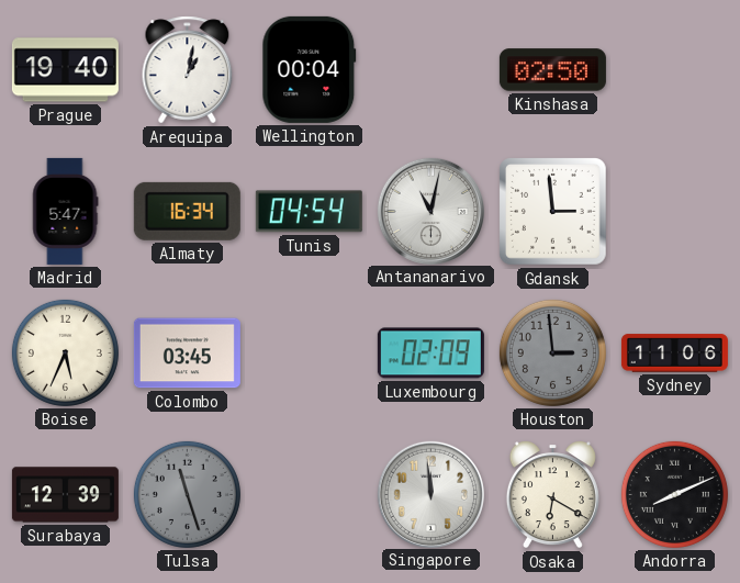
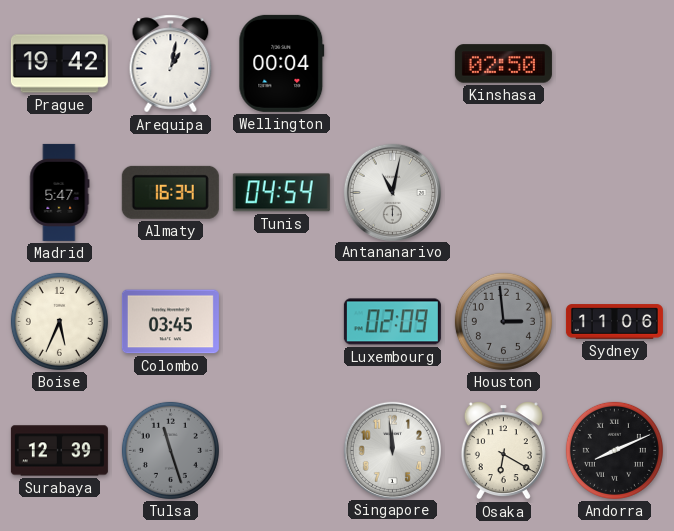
Prague: 19:40 -> 19:42
Gdansk: 2:59 -> none
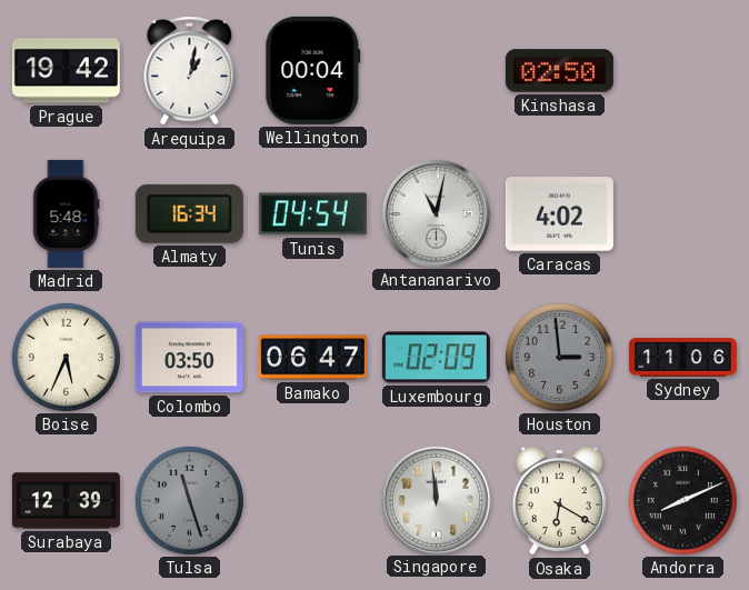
Madrid: 5:47 -> 5:48
Caracas: none -> 4:02
Colombo: 03:45 -> 03:50
Bamako: none -> 06:47
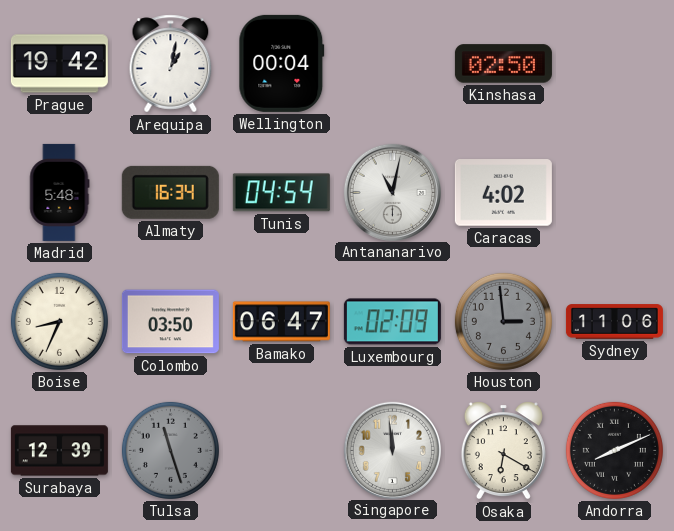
Boise: 5:34 -> 8:34
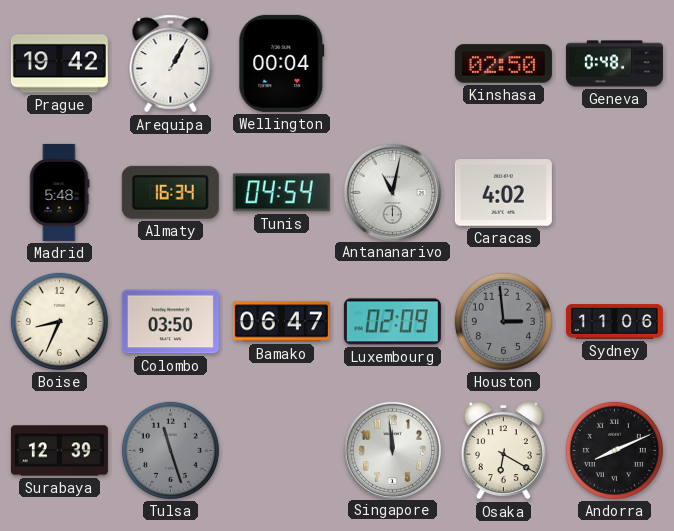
Arequipa: 1:02 -> 1:05
Geneva: none -> 0:48
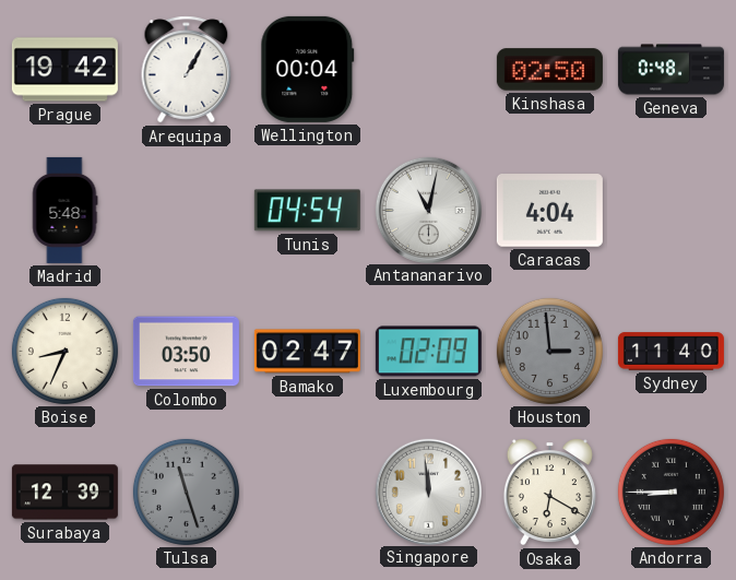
Almaty: 16:34 -> none
Caracas: 4:02 -> 4:04
Bamako: 06:47 -> 02:47
Sydney: 11:06 -> 11:40
Andorra: 8:11 -> 8:45
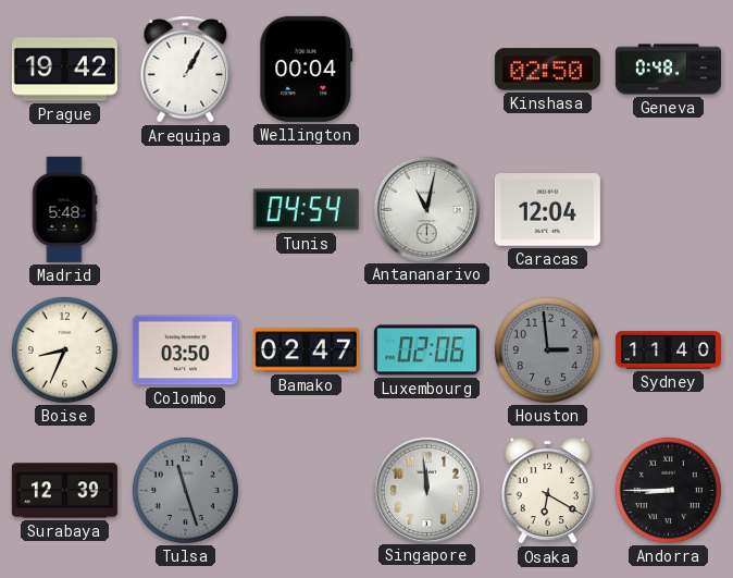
Caracas: 4:04 -> 12:04
Luxembourg: 02:09 -> 02:06
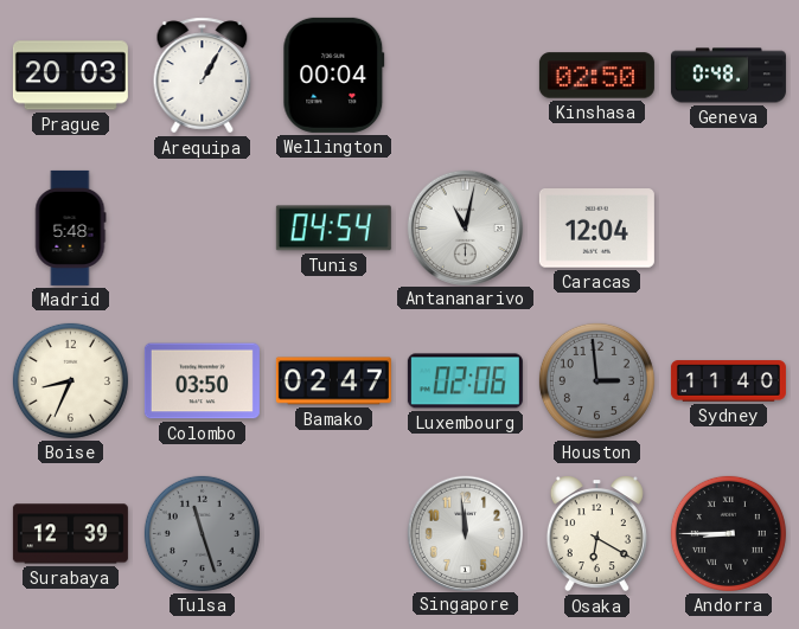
Prague: 19:42 -> 20:03
